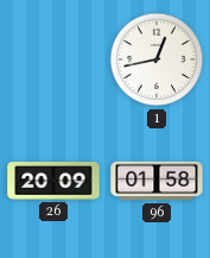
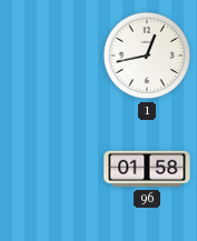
26: 20:09 -> none
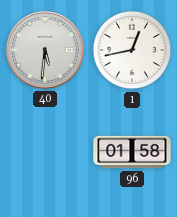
40: none -> 5:31
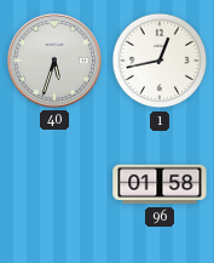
40: 5:31 -> 5:33
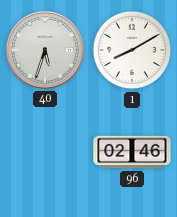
1: 12:43 -> 8:10
96: 01:58 -> 02:46
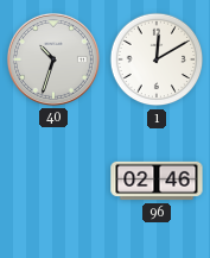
40: 5:33 -> 10:33
1: 8:10 -> 12:10
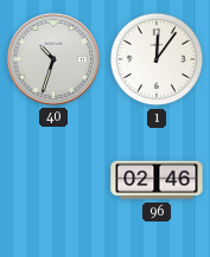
1: 12:10 -> 12:06
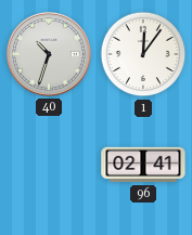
96: 02:46 -> 02:41
